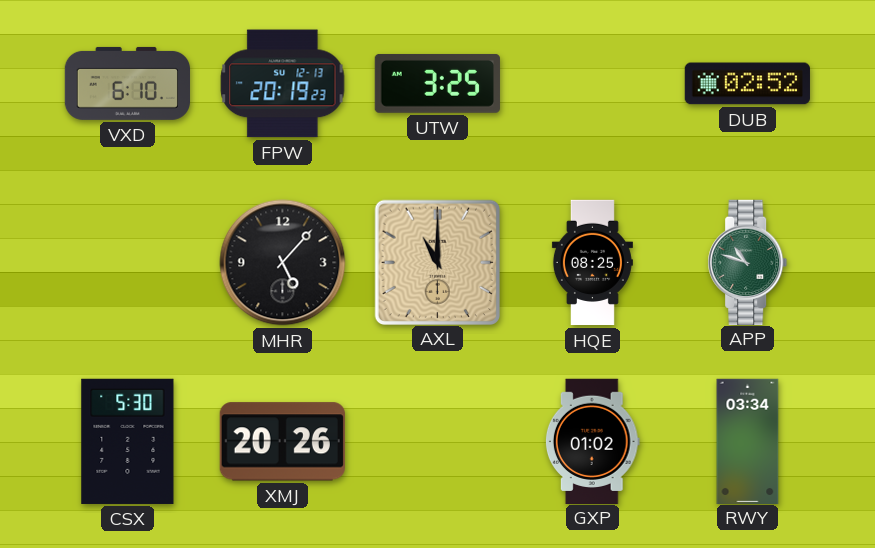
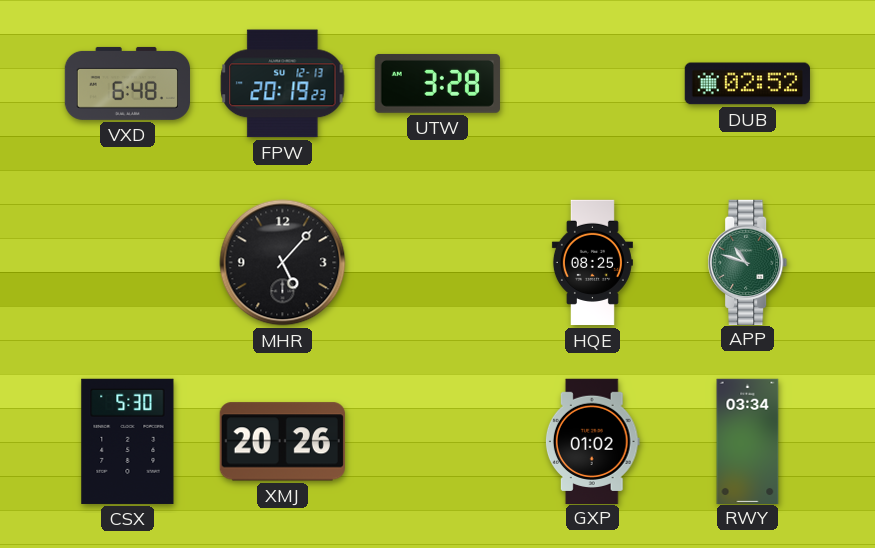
VXD: 6:10 -> 6:48
UTW: 3:25 -> 3:28
AXL: 11:00 -> none
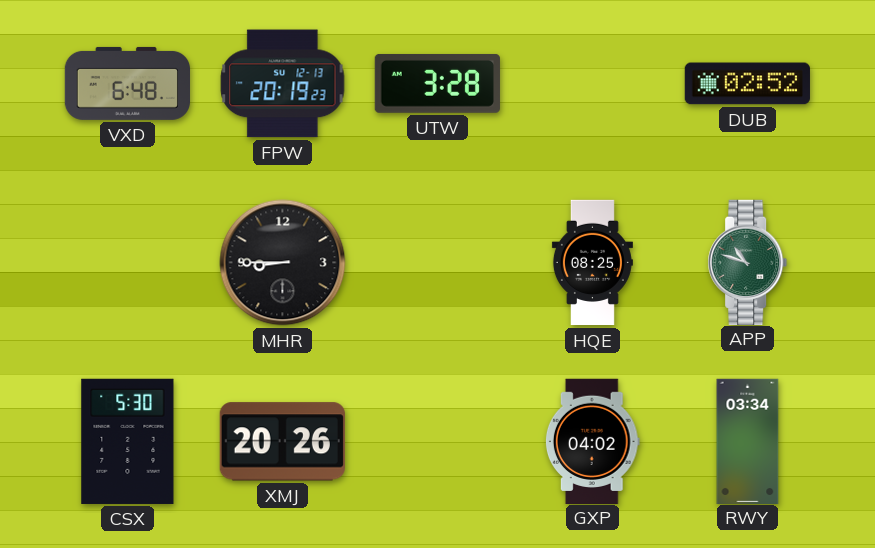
MHR: 5:07 -> 8:45
GXP: 01:02 -> 04:02
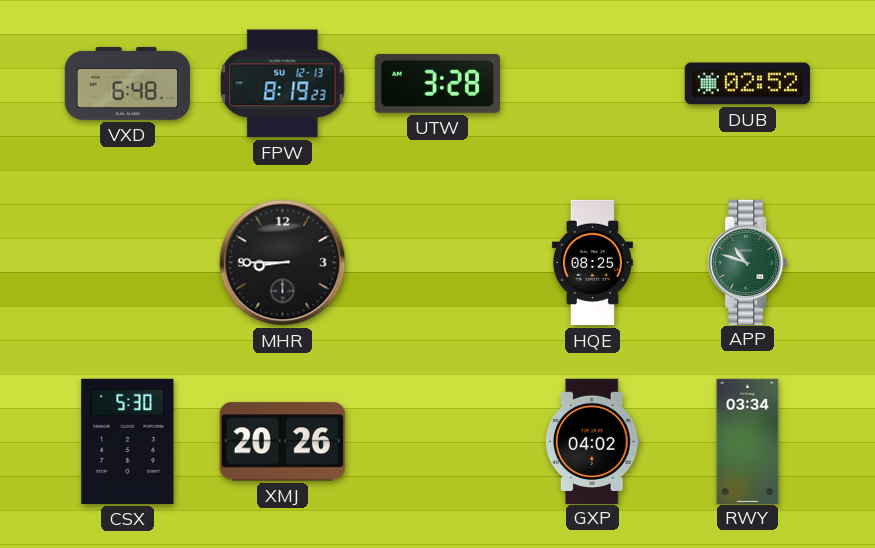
FPW: 20:19 -> 8:19
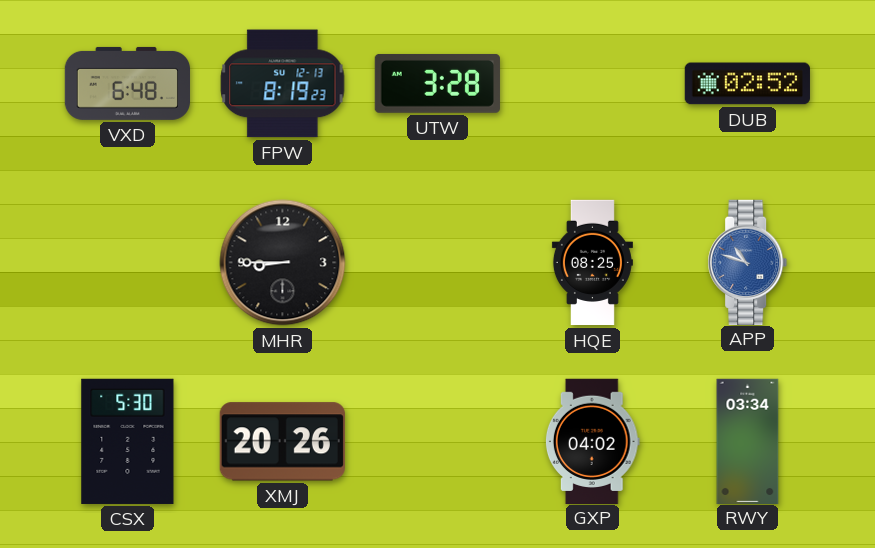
APP dial: green -> blue
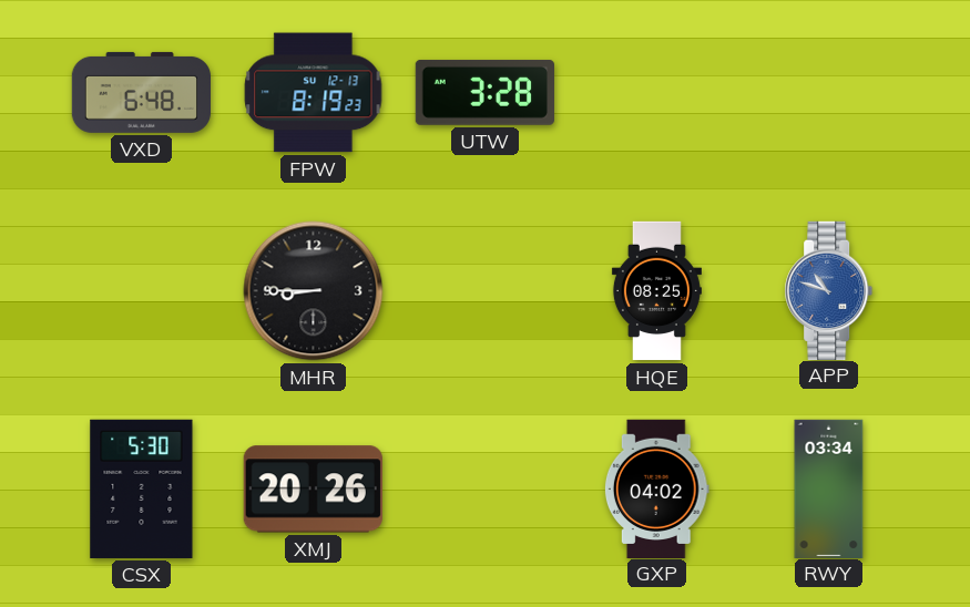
DUB: 02:52 -> none
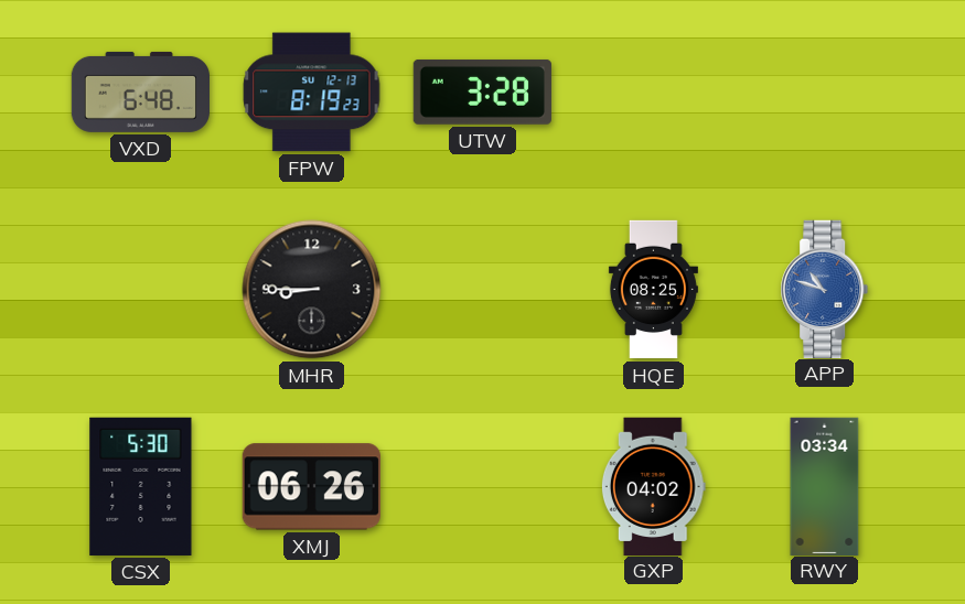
XMJ: 20:26 -> 06:26
